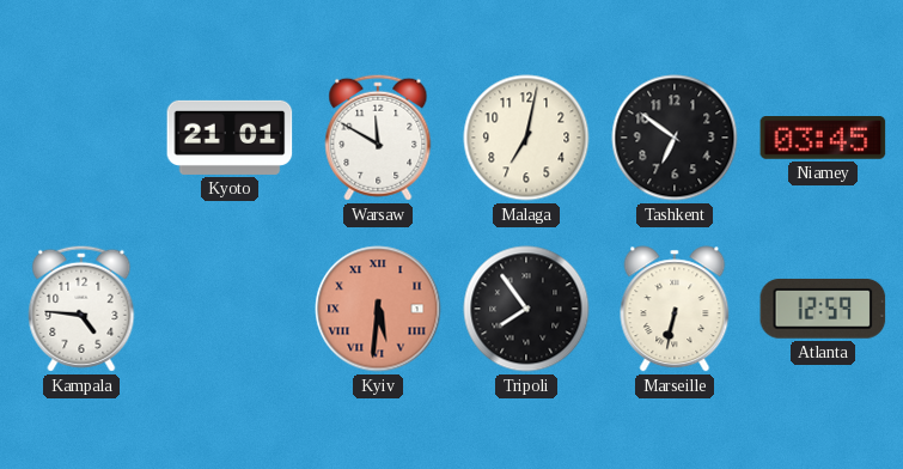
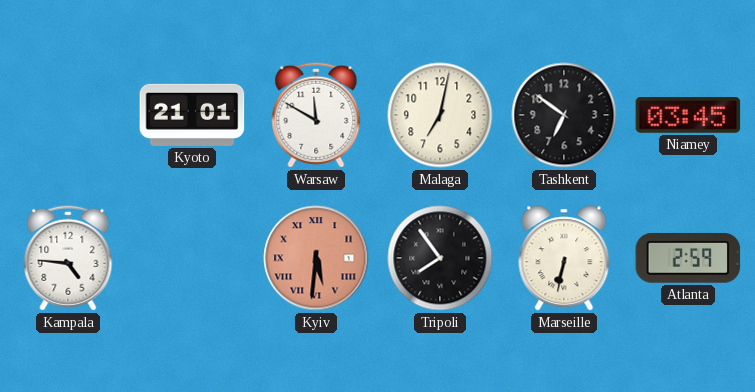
Atlanta: 12:59 -> 2:59
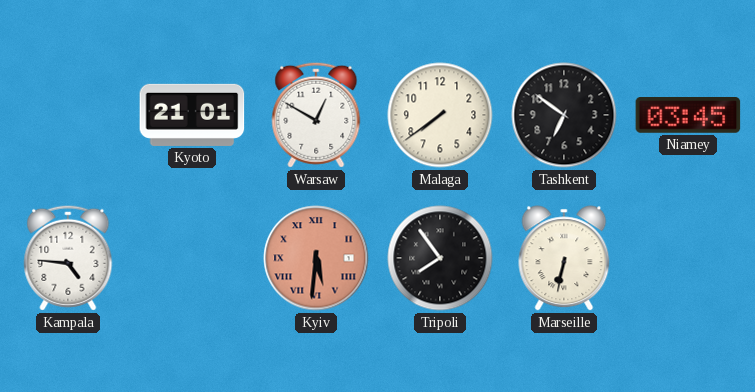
Warsaw: 11:50 -> 12:50
Malaga: 7:02 -> 7:39
Atlanta: 2:59 -> none
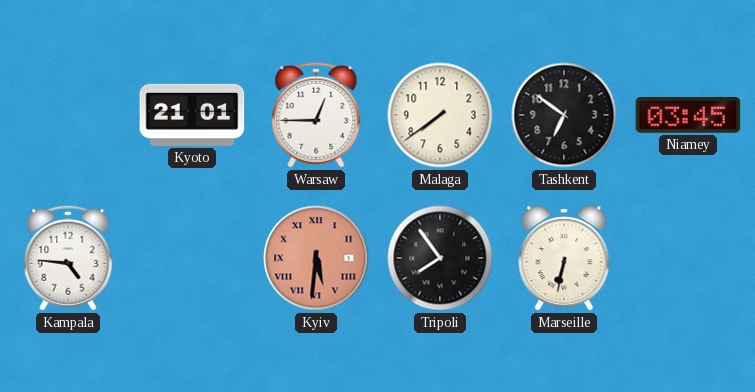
Warsaw: 12:50 -> 12:45
